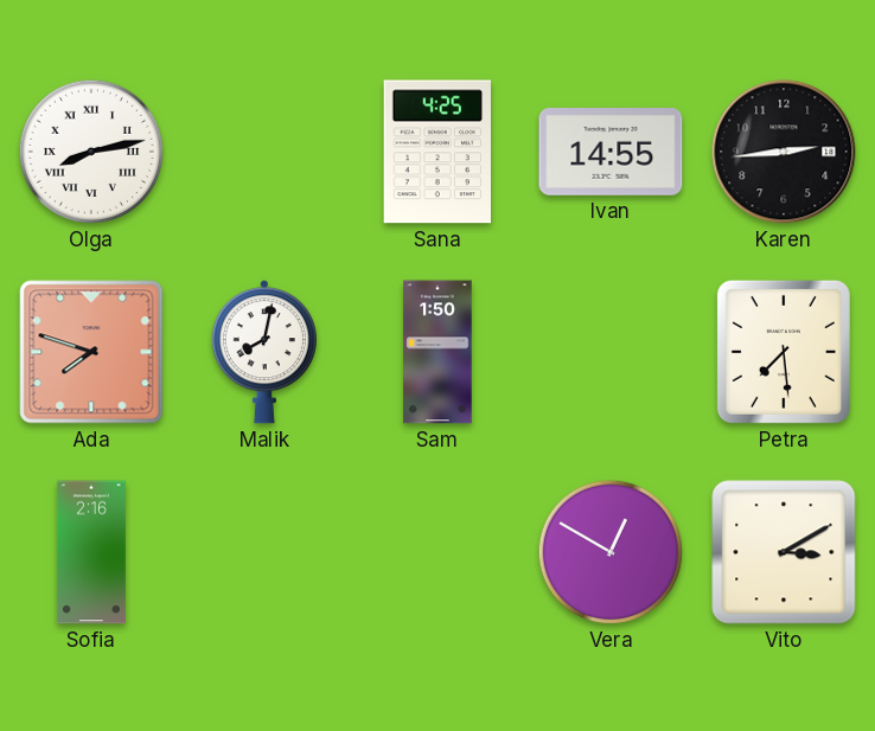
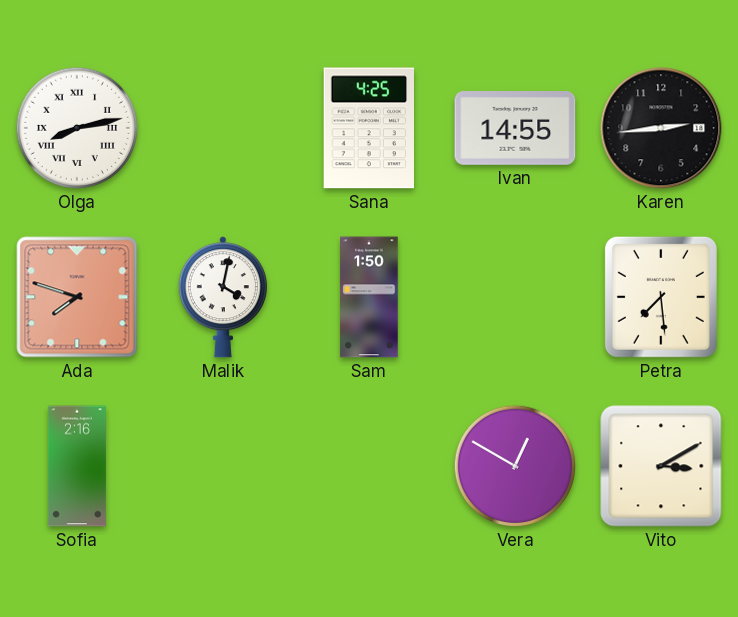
Malik: 8:02 -> 4:02
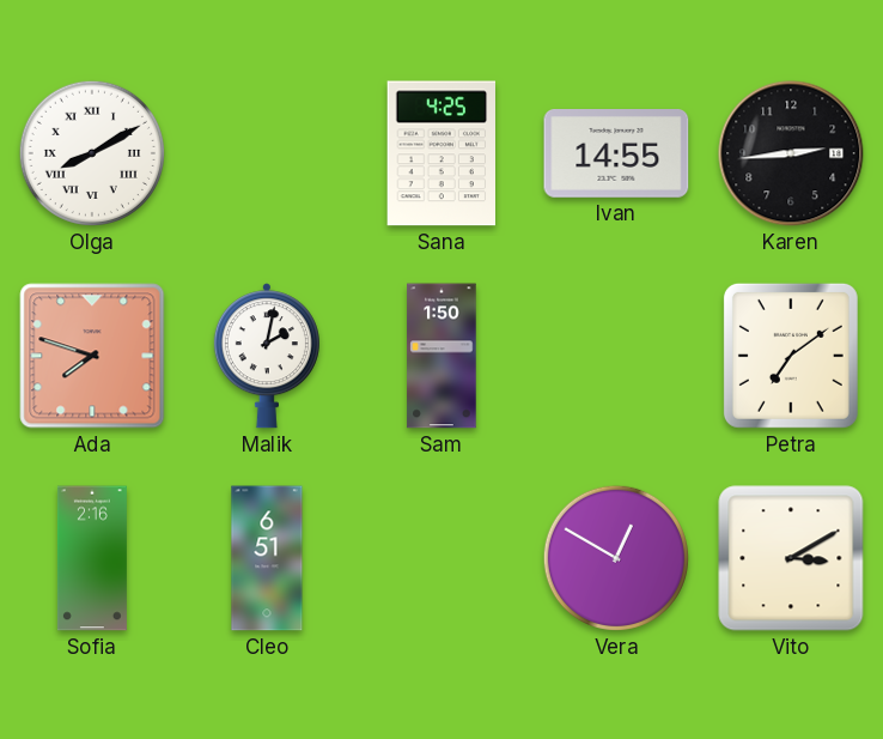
Olga: 8:13 -> 8:10
Malik: 4:02 -> 2:02
Petra: 7:29 -> 7:09
Cleo: none -> 6:51
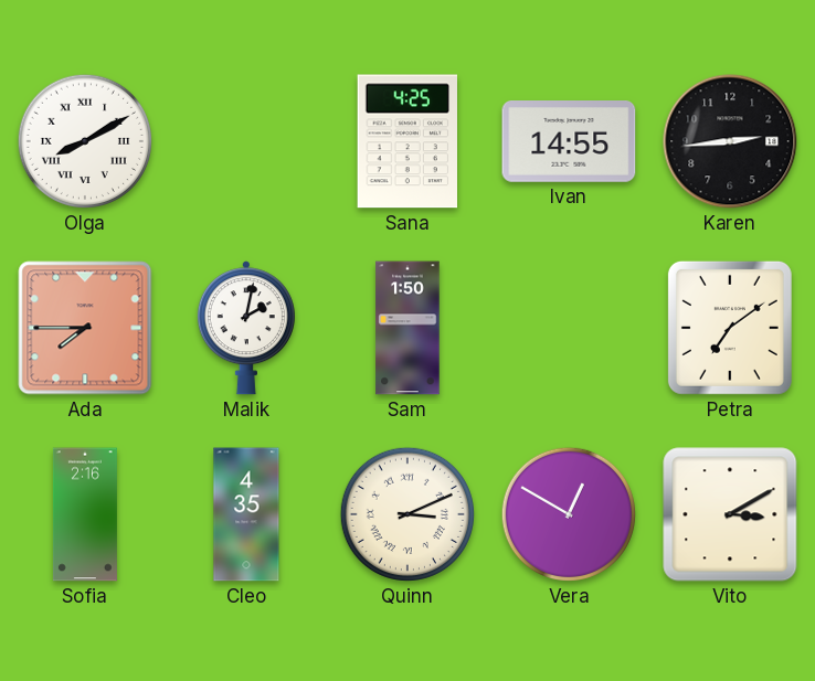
Ada: 7:48 -> 7:45
Cleo: 6:51 -> 4:35
Quinn: none -> 3:11
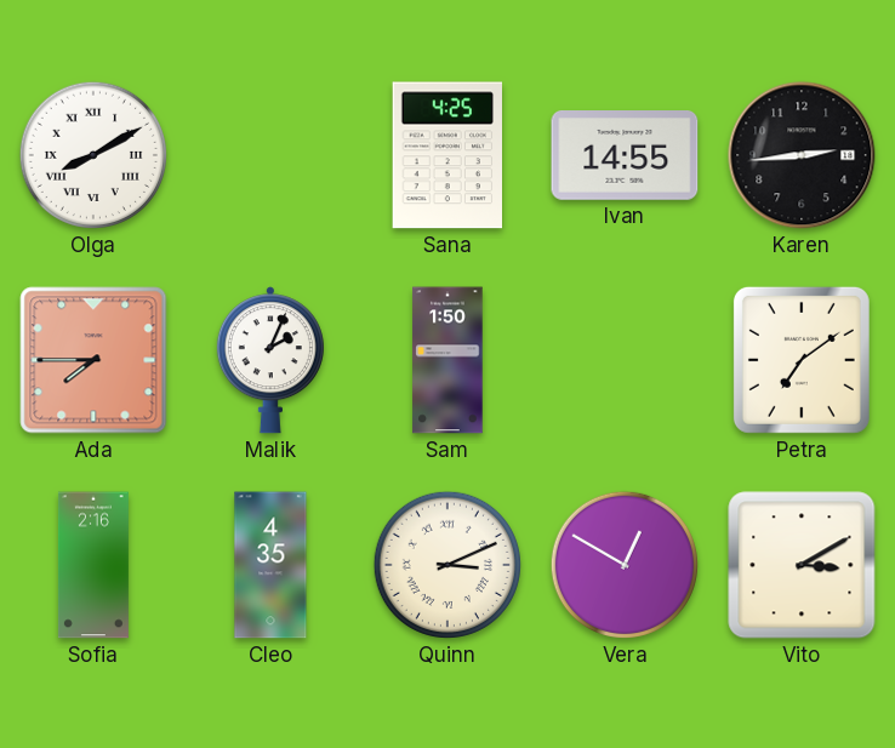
Malik: 2:02 -> 2:04
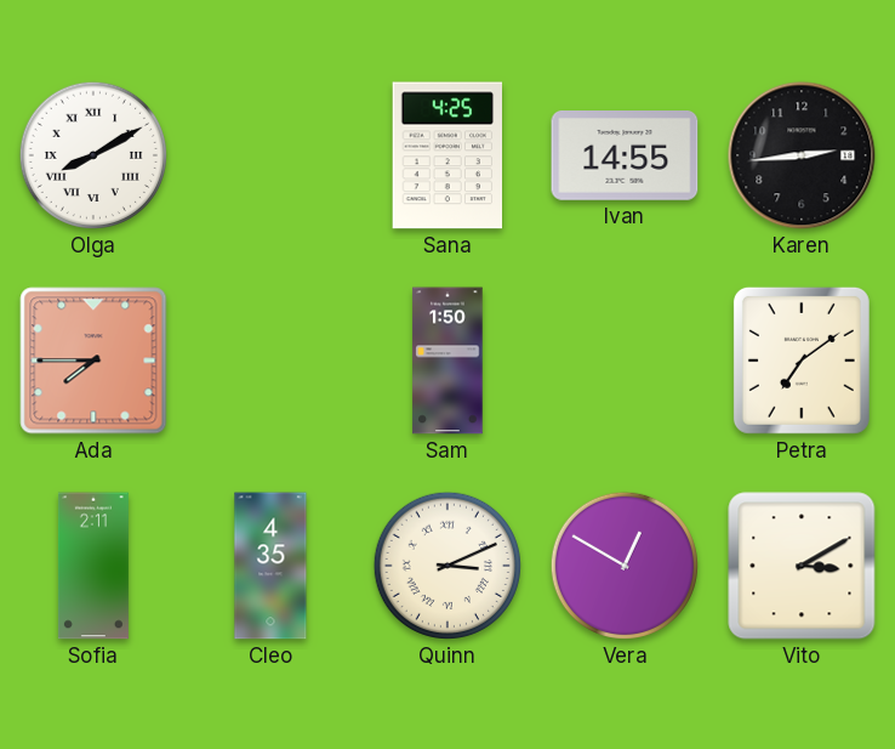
Malik: 2:04 -> none
Sofia: 2:16 -> 2:11
